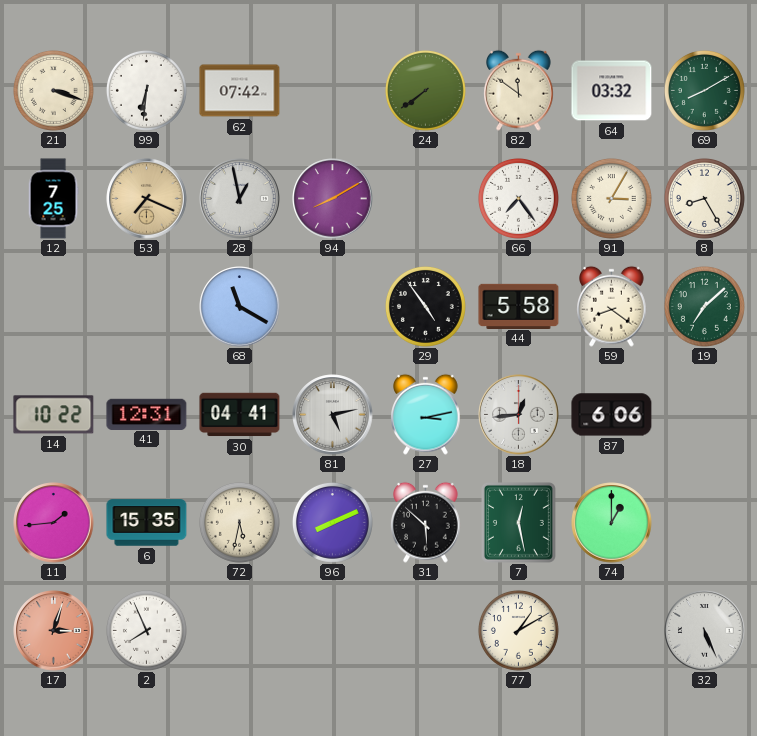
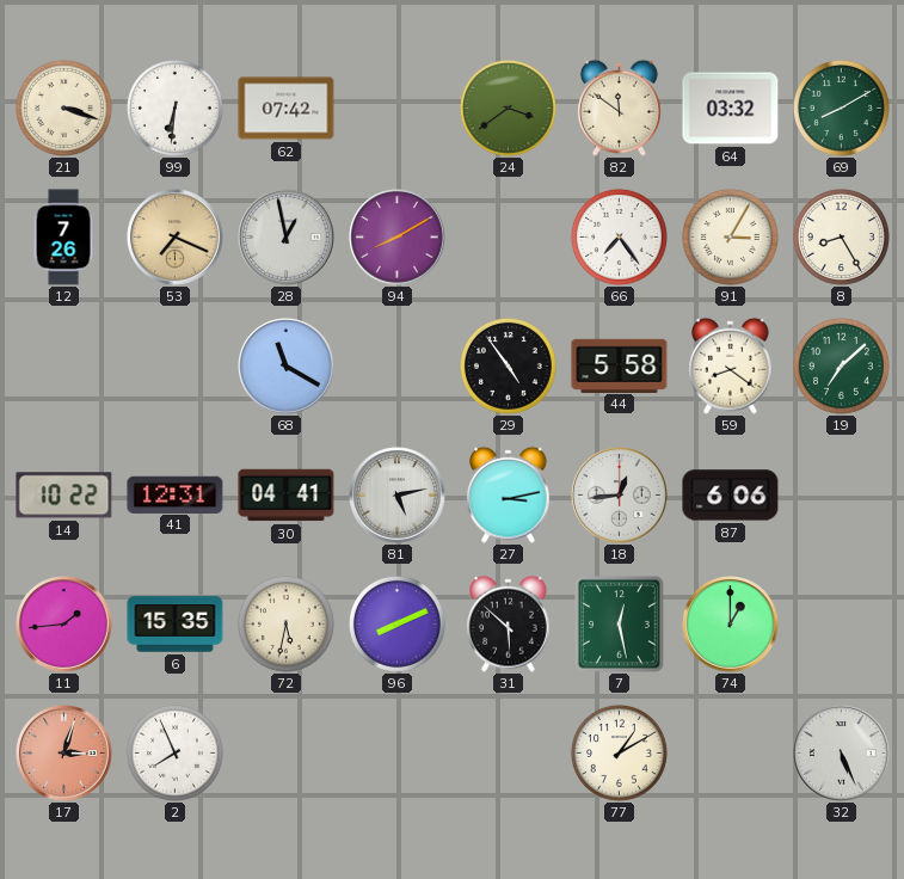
24: 7:39 -> 3:39
12: 7:25 -> 7:26
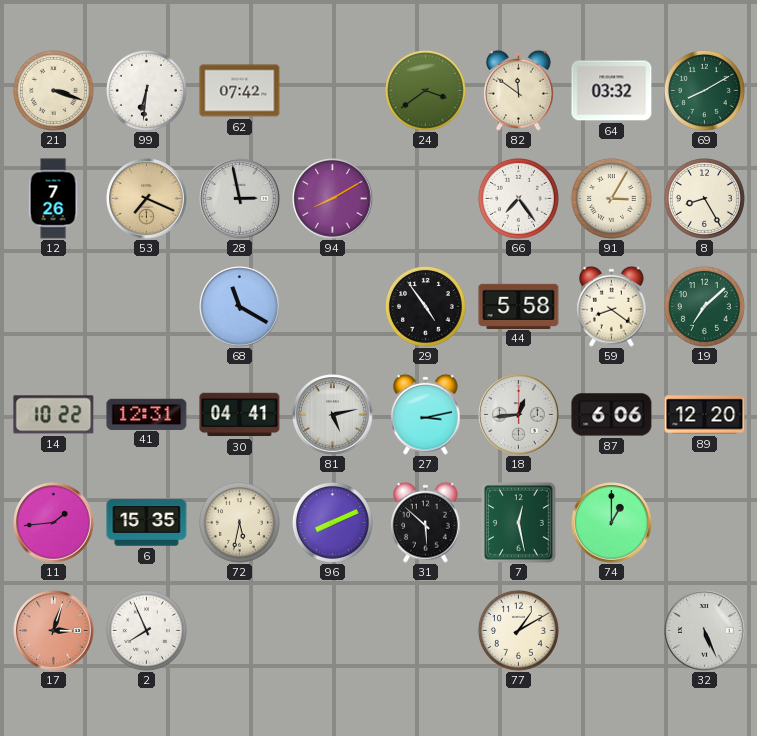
28: 12:58 -> 2:58
89: none -> 12:20
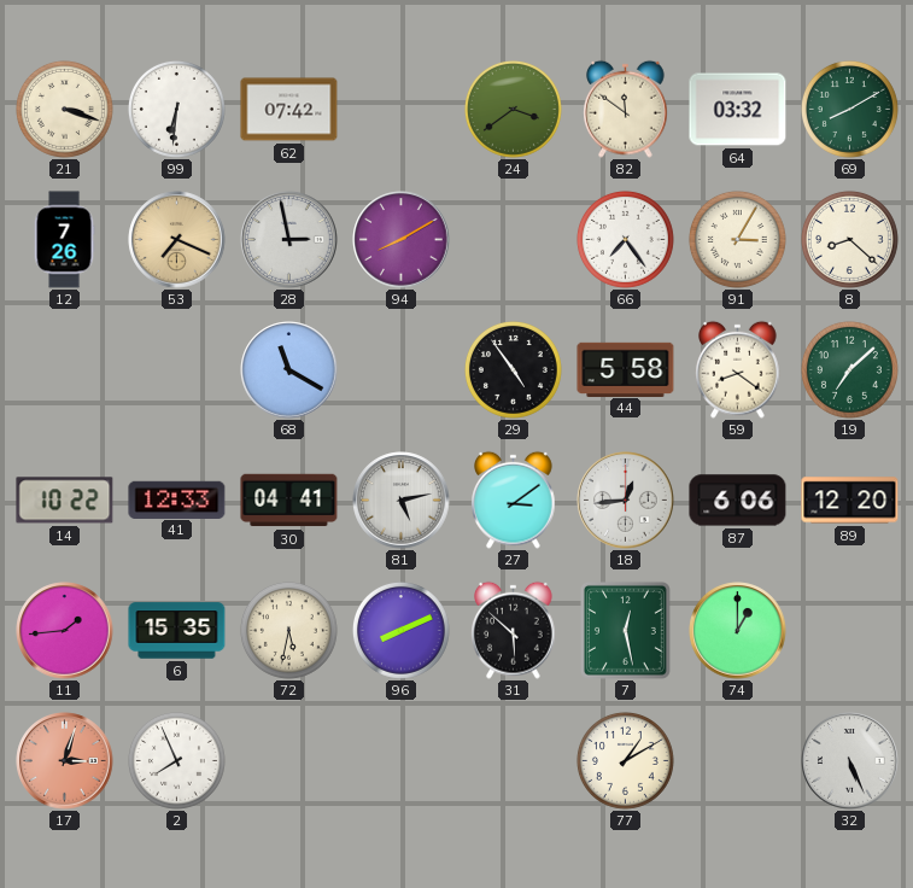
8: 8:25 -> 8:22
41: 12:31 -> 12:33
27: 3:13 -> 3:09
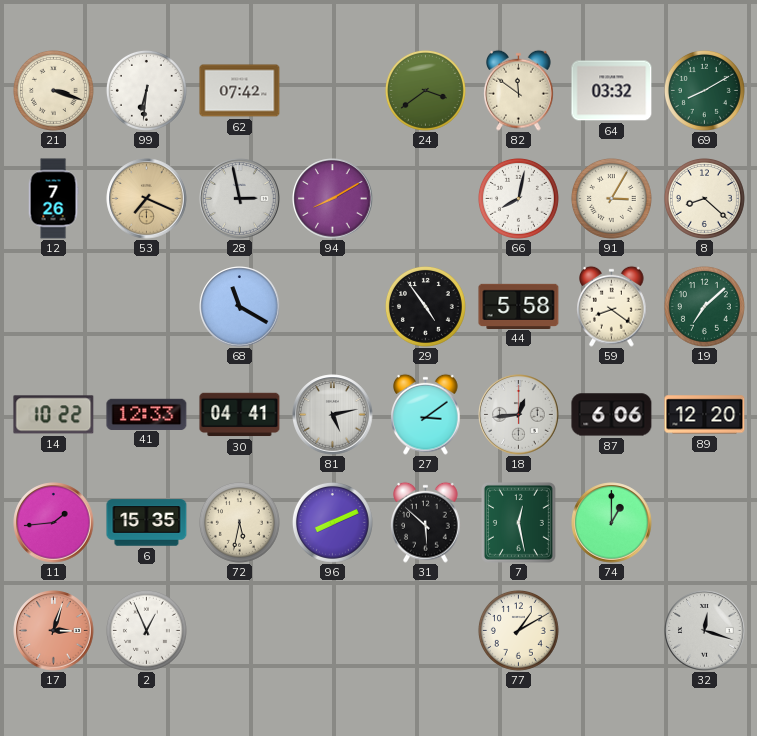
66: 7:24 -> 8:02
2: 7:56 -> 12:56
32: 5:26 -> 12:18
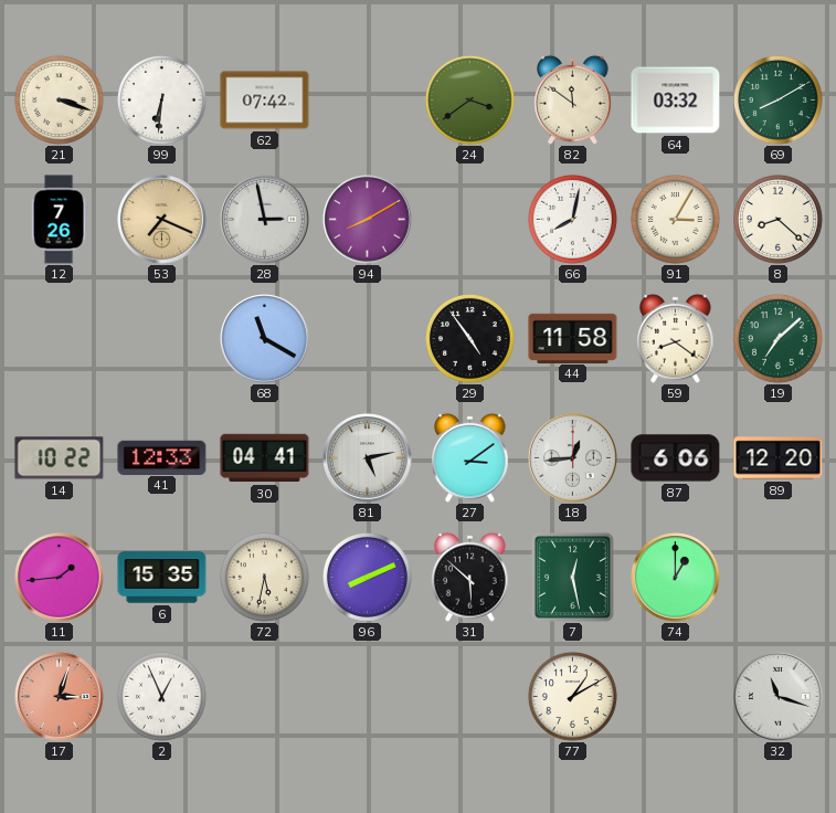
44: 5:58 -> 11:58
32: 12:18 -> 11:18
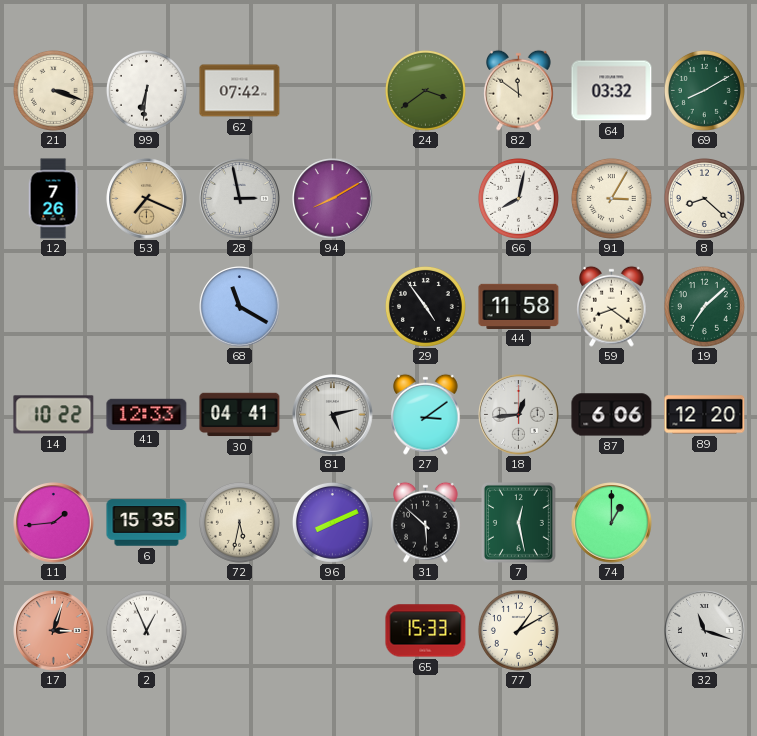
65: none -> 15:33
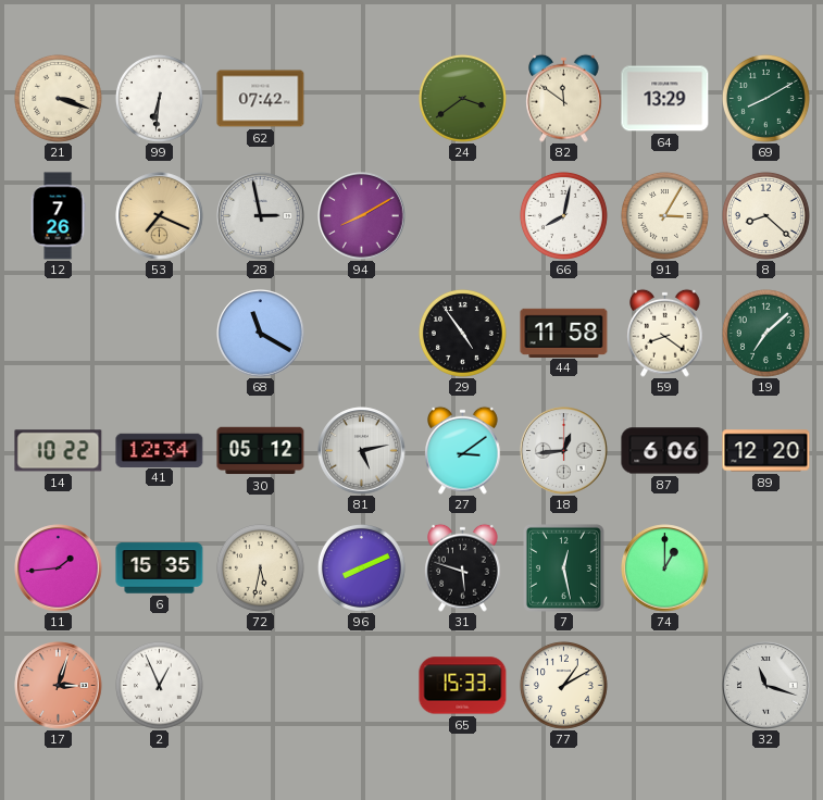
64: 03:32 -> 13:29
41: 12:33 -> 12:34
30: 04:41 -> 05:12
31: 5:52 -> 5:48
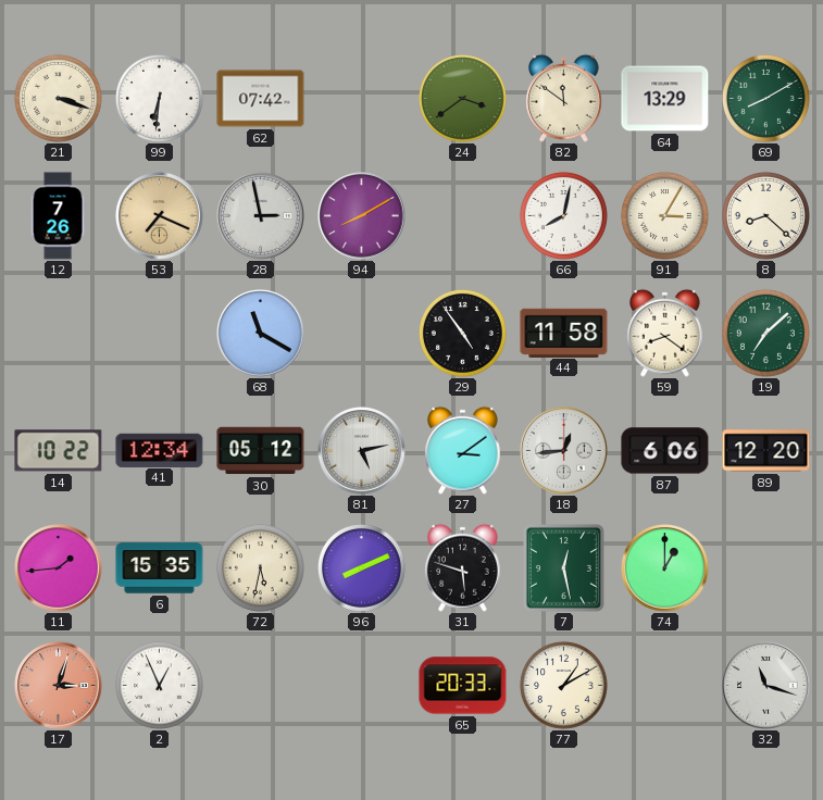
65: 15:33 -> 20:33
